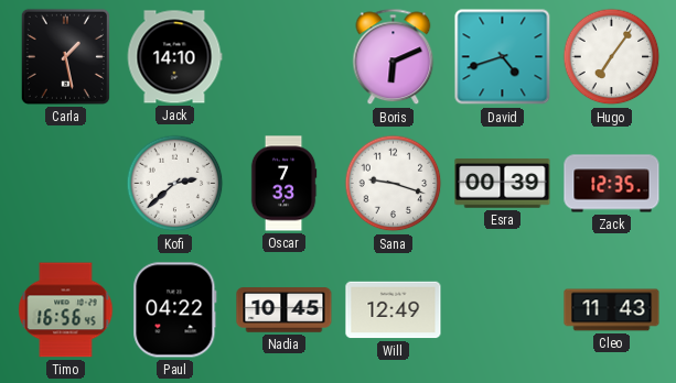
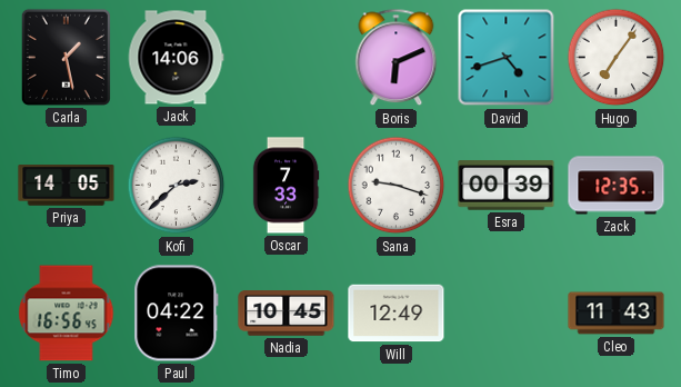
Jack: 14:10 -> 14:06
Priya: none -> 14:05
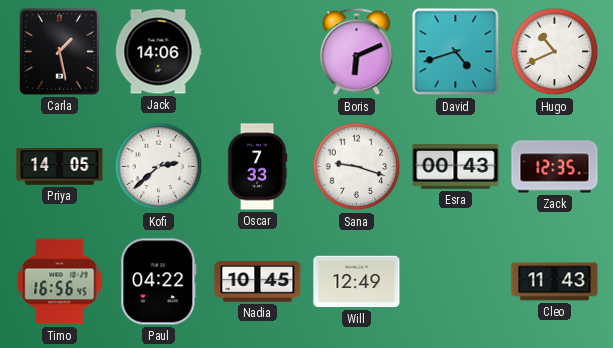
Hugo: 7:06 -> 10:41
Esra: 00:39 -> 00:43
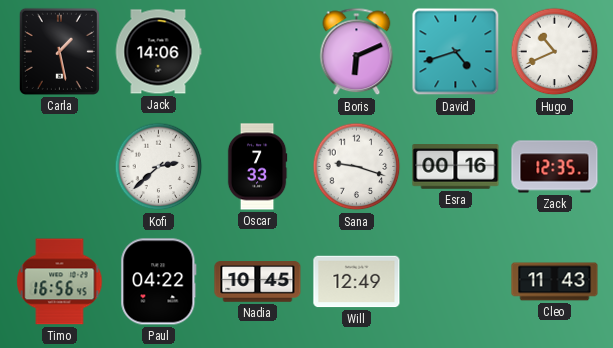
Priya: 14:05 -> none
Esra: 00:43 -> 00:16
